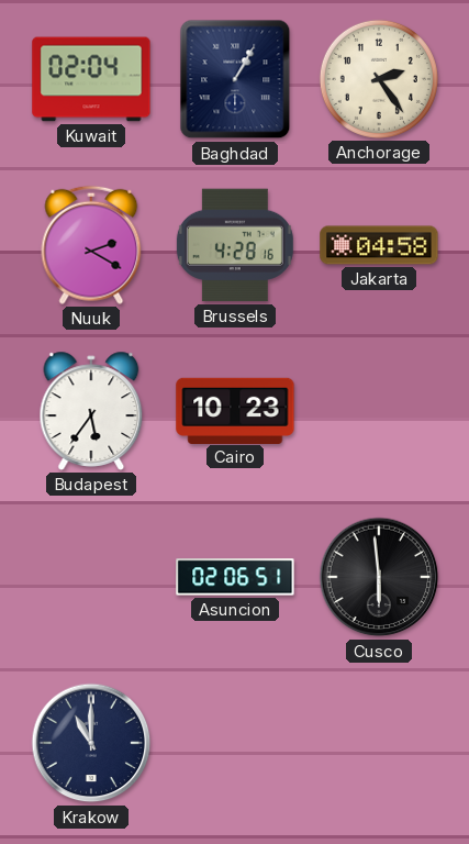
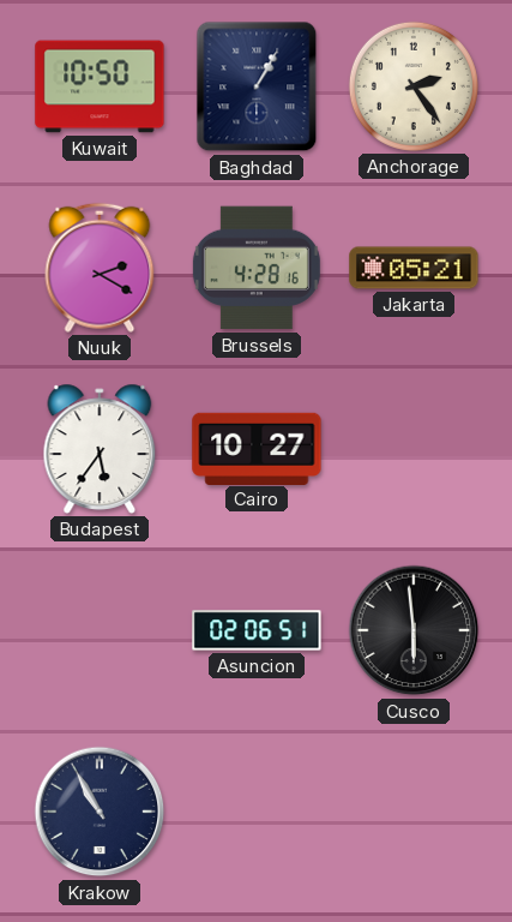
Kuwait: 02:04 -> 10:50
Jakarta: 04:58 -> 05:21
Cairo: 10:23 -> 10:27
Krakow: 11:00 -> 10:55
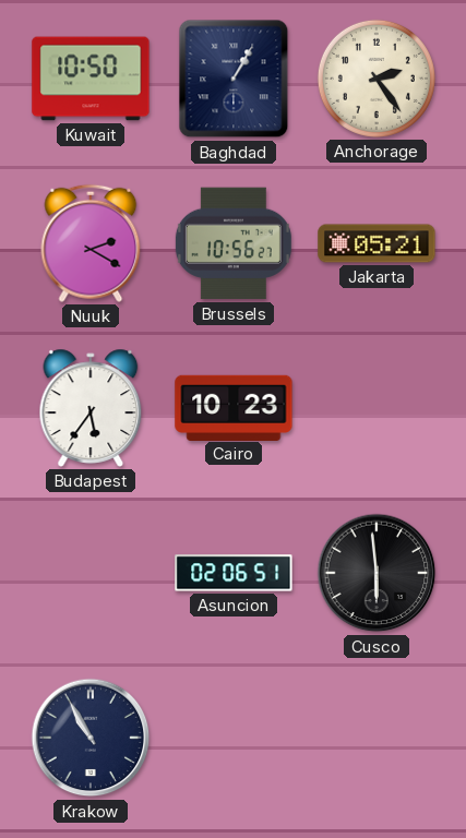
Brussels: 4:28 -> 10:56
Cairo: 10:27 -> 10:23
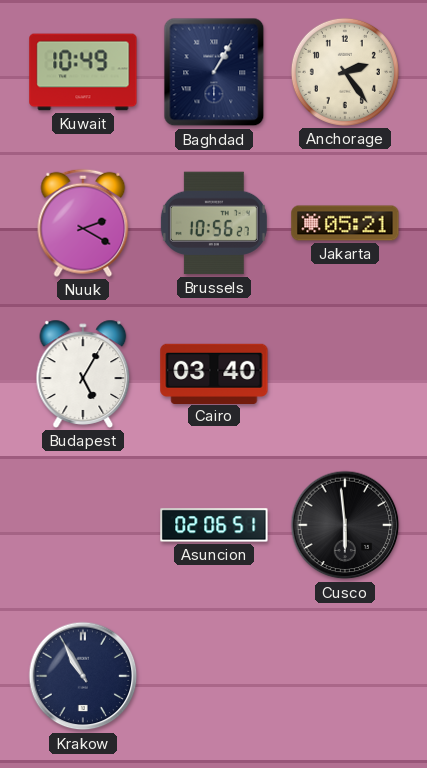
Kuwait: 10:50 -> 10:49
Budapest: 5:36 -> 5:05
Cairo: 10:23 -> 03:40
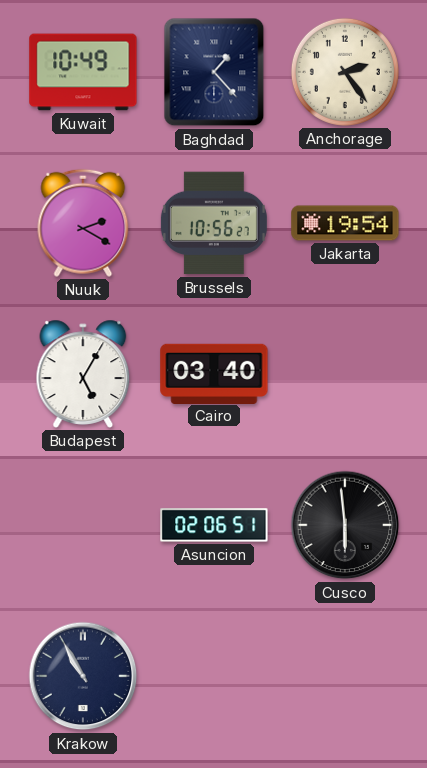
Baghdad: 1:05 -> 1:23
Jakarta: 05:21 -> 19:54
